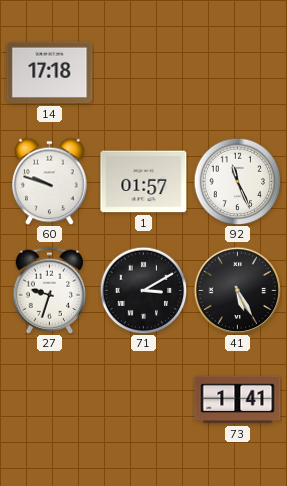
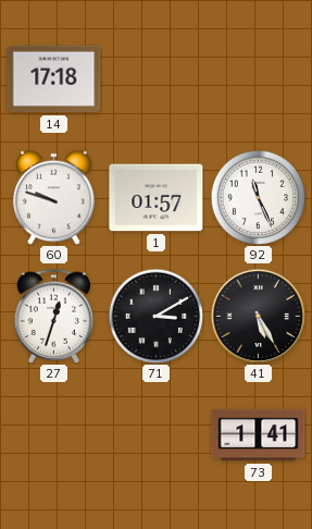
27: 9:33 -> 12:33
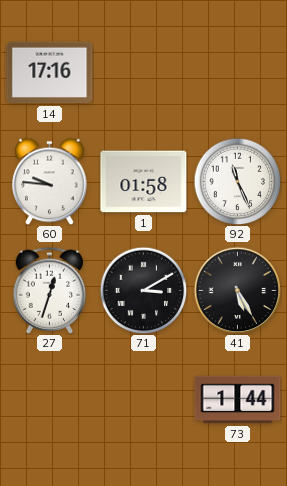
14: 17:18 -> 17:16
60: 9:48 -> 9:46
1: 01:57 -> 01:58
73: 1:41 -> 1:44
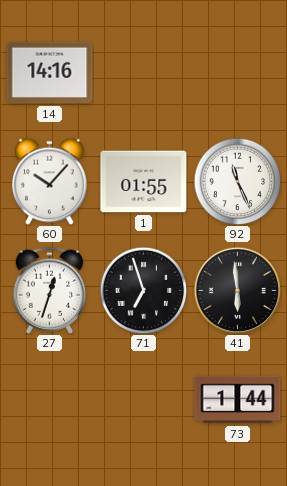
14: 17:16 -> 14:16
60: 9:46 -> 10:07
1: 01:58 -> 01:55
71: 3:10 -> 6:57
41: 5:25 -> 5:59
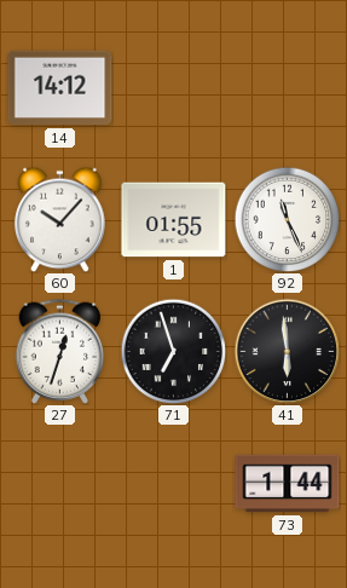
14: 14:16 -> 14:12
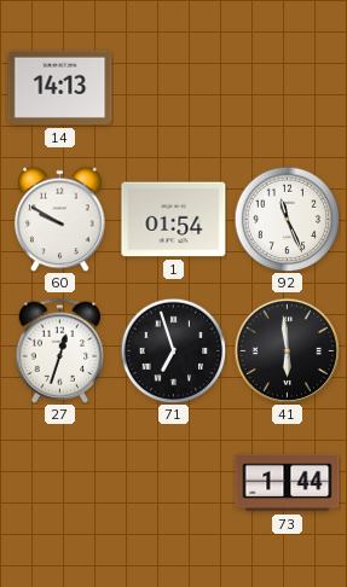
14: 14:12 -> 14:13
60: 10:07 -> 9:50
1: 01:55 -> 01:54
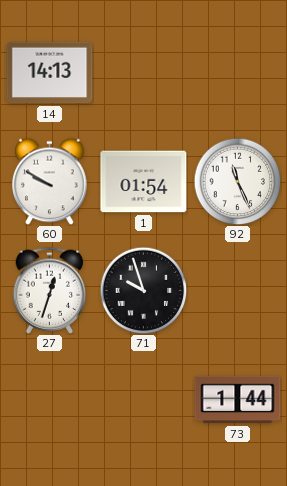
71: 6:57 -> 9:57
41: 5:59 -> none
